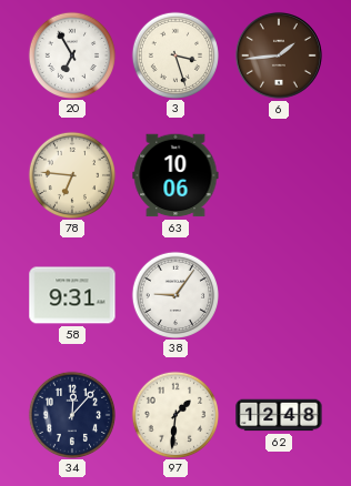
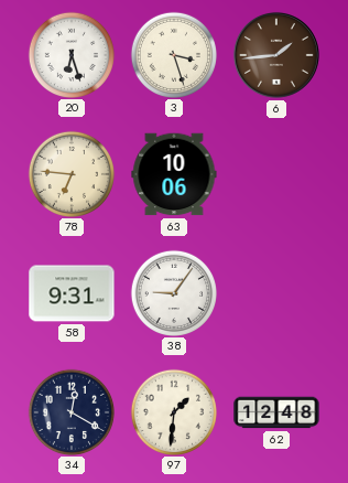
20: 6:55 -> 6:27
34: 12:07 -> 12:20
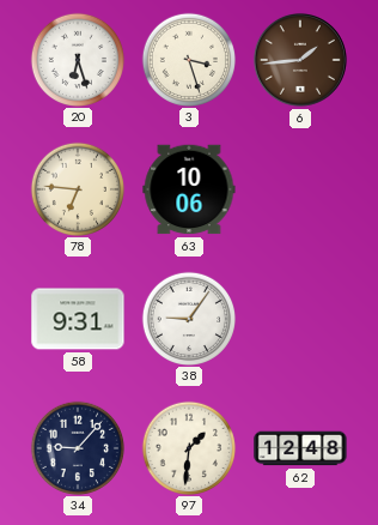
34: 12:20 -> 9:07
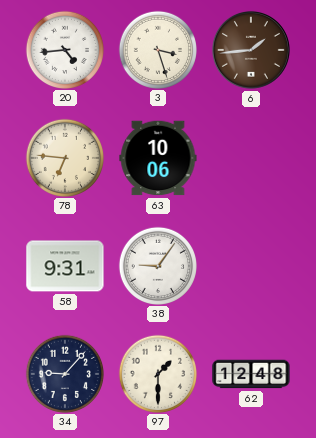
20: 6:27 -> 4:44
97: 1:31 -> 1:30
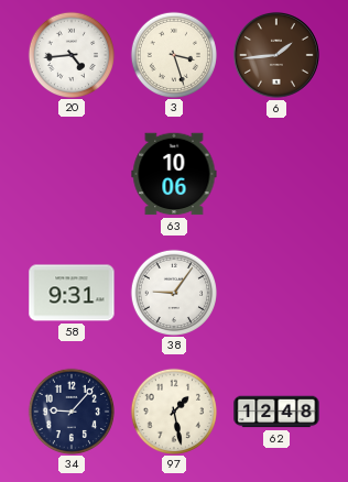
78: 6:46 -> none
97: 1:30 -> 1:28
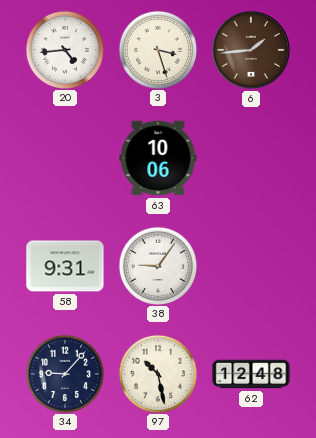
97: 1:28 -> 10:28
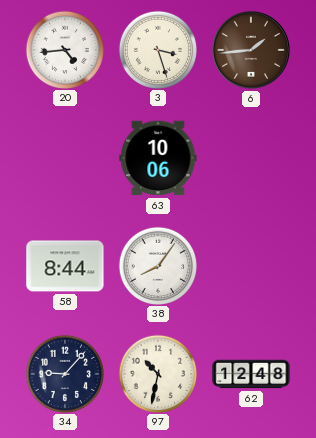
58: 9:31 -> 8:44
38: 9:06 -> 8:06
97: 10:28 -> 10:32
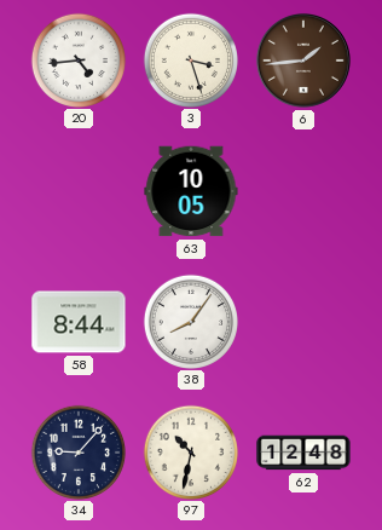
63: 10:06 -> 10:05
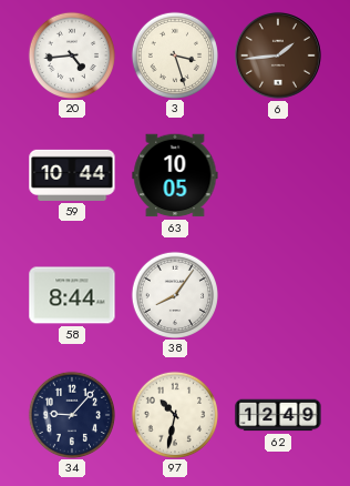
59: none -> 10:44
62: 12:48 -> 12:49
